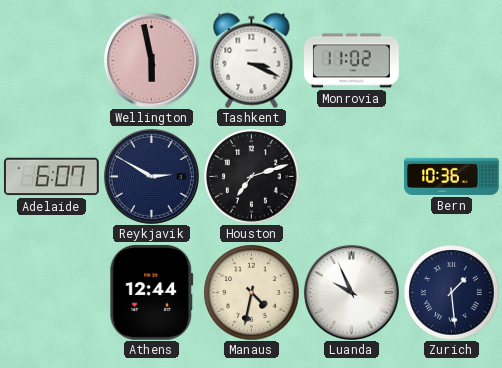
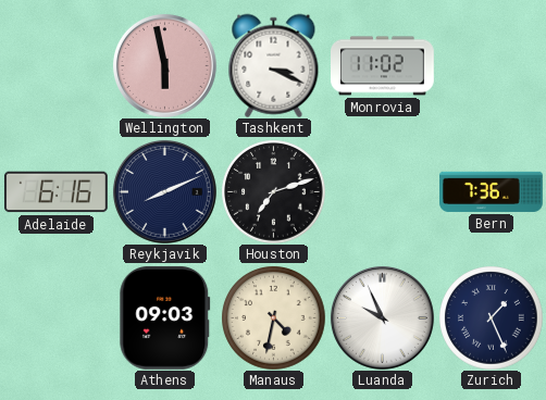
Adelaide: 6:07 -> 6:16
Reykjavik: 2:50 -> 8:11
Bern: 10:36 -> 7:36
Athens: 12:44 -> 09:03
Zurich: 1:29 -> 1:26
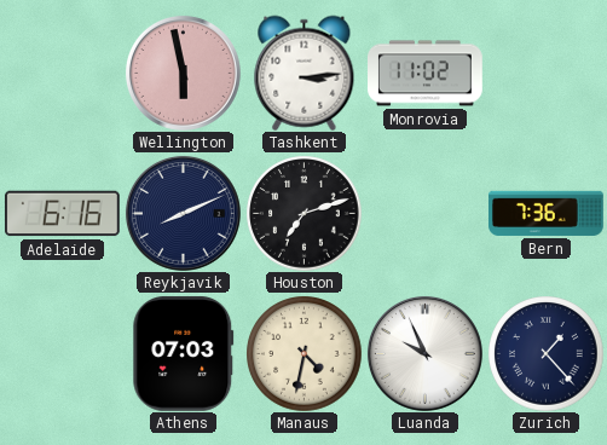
Tashkent: 3:19 -> 3:14
Athens: 09:03 -> 07:03
Zurich: 1:26 -> 1:23
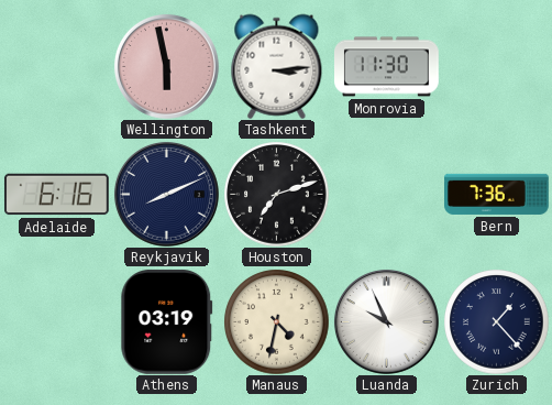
Monrovia: 11:02 -> 11:30
Athens: 07:03 -> 03:19
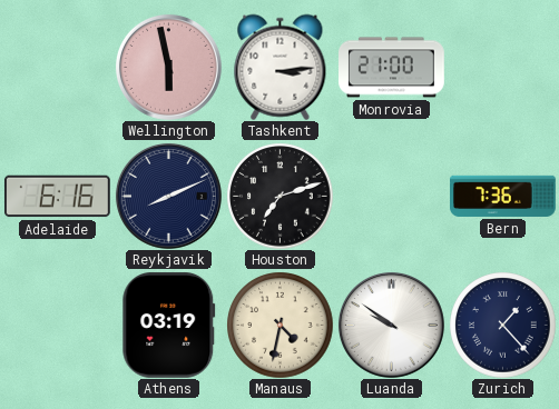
Monrovia: 11:30 -> 21:00
Luanda: 9:56 -> 9:51
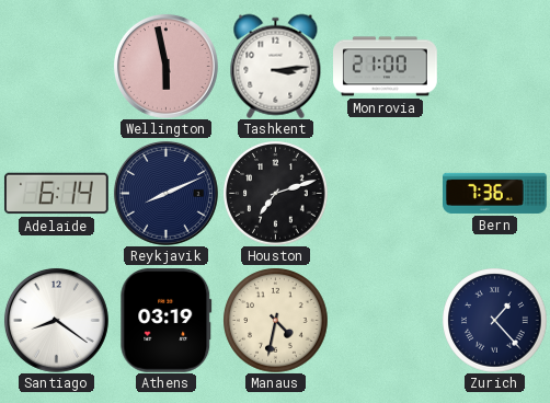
Adelaide: 6:16 -> 6:14
Santiago: none -> 8:21
Luanda: 9:51 -> none
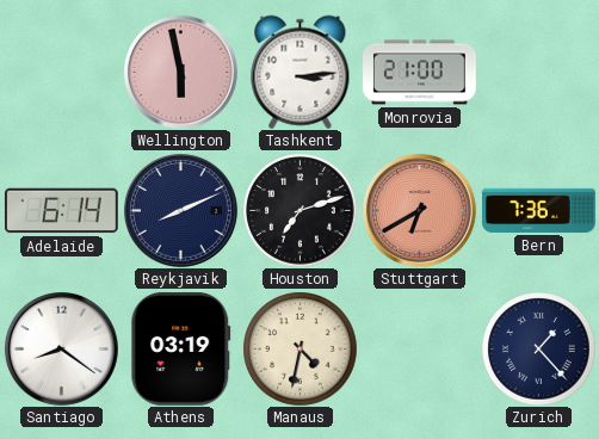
Stuttgart: none -> 6:40
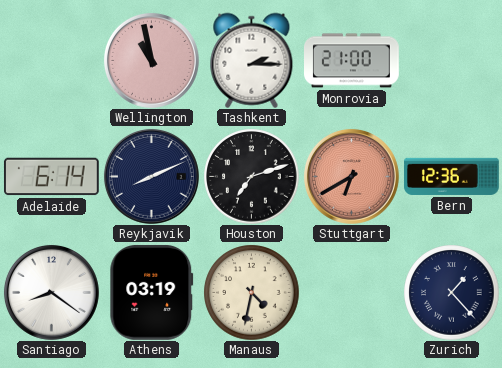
Wellington: 5:58 -> 10:58
Tashkent: 3:14 -> 2:15
Bern: 7:36 -> 12:36
